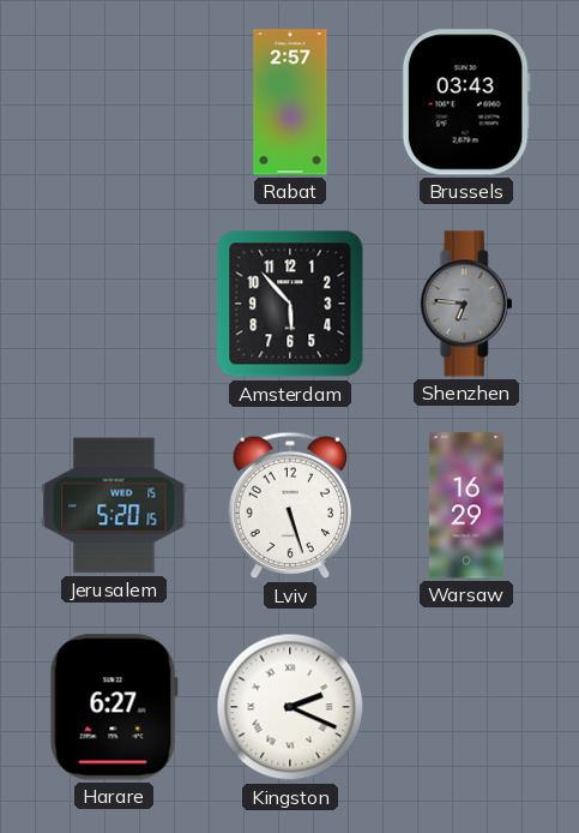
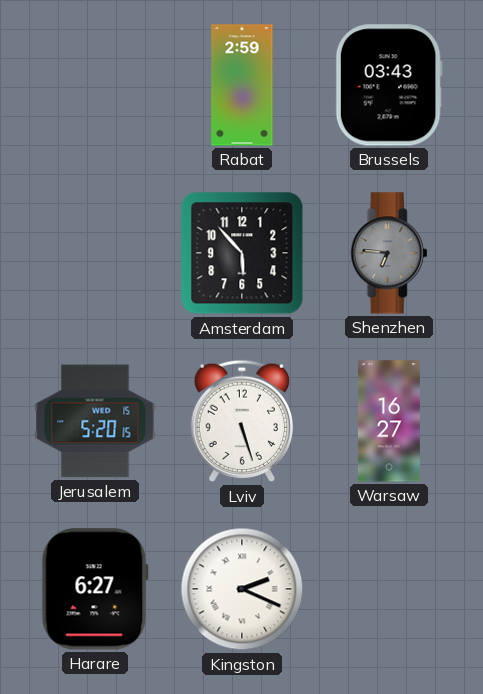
Rabat: 2:57 -> 2:59
Warsaw: 16:29 -> 16:27
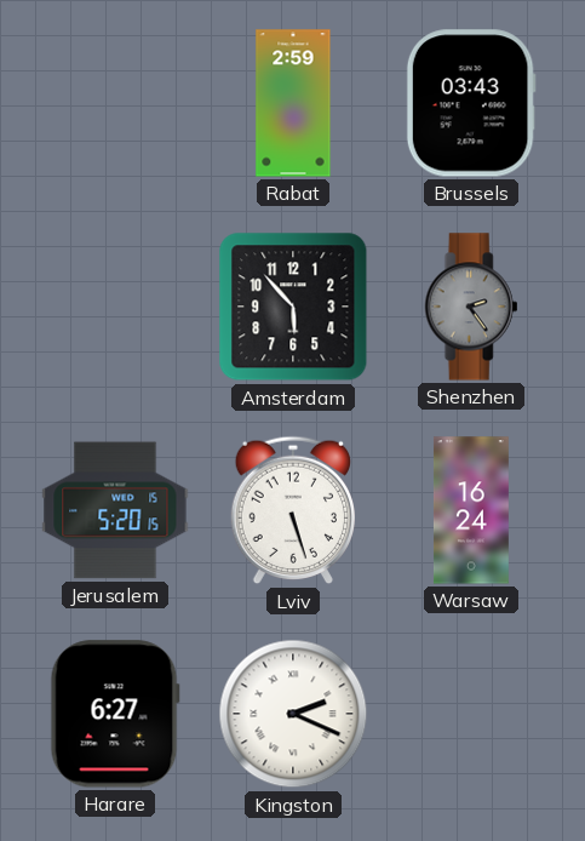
Shenzhen: 6:46 -> 2:24
Warsaw: 16:27 -> 16:24
